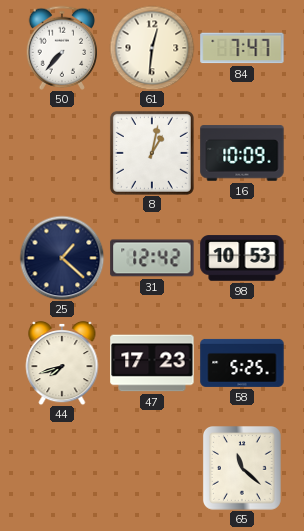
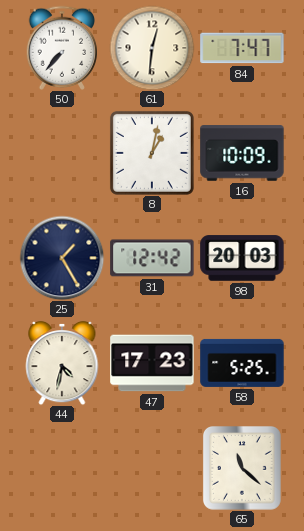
25: 1:22 -> 1:25
98: 10:53 -> 20:03
44: 7:42 -> 4:32
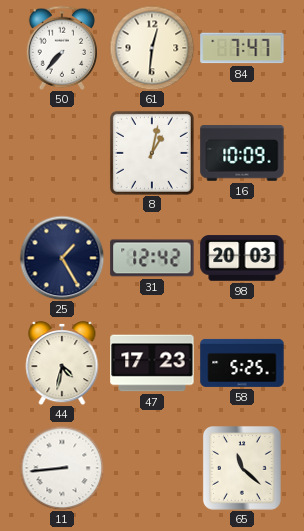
11: none -> 8:44
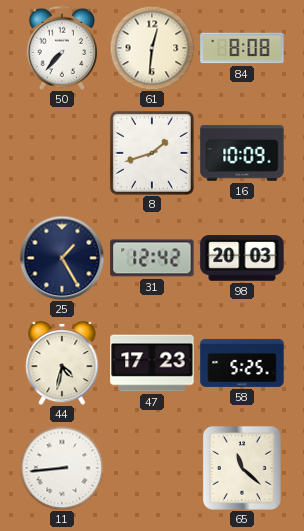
84: 7:47 -> 8:08
8: 1:02 -> 1:42
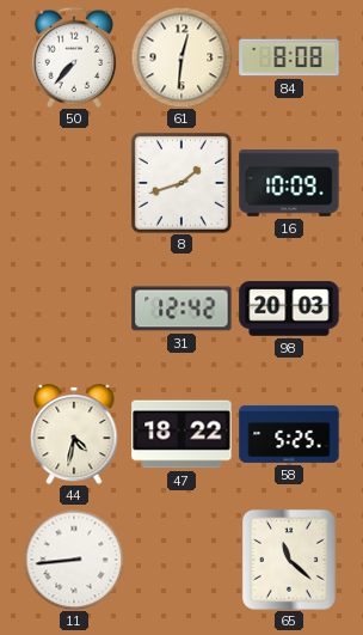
25: 1:25 -> none
47: 17:23 -> 18:22
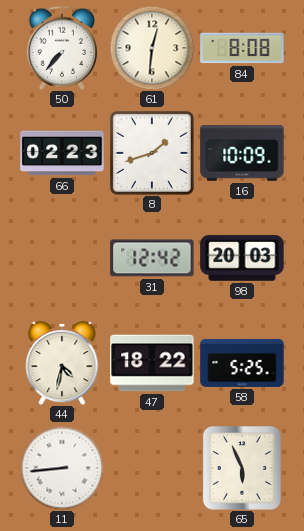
66: none -> 02:23
65: 11:22 -> 5:56
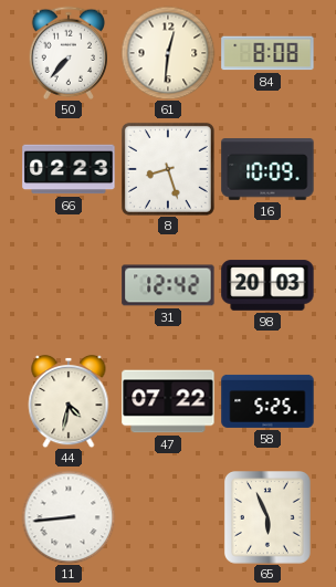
8: 1:42 -> 8:27
47: 18:22 -> 07:22
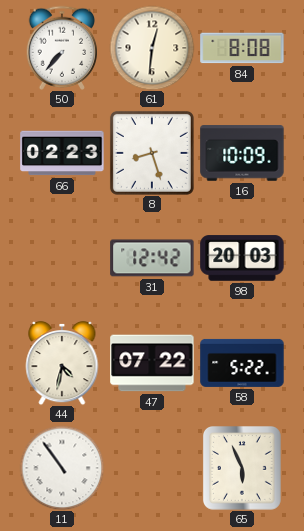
58: 5:25 -> 5:22
11: 8:44 -> 10:54
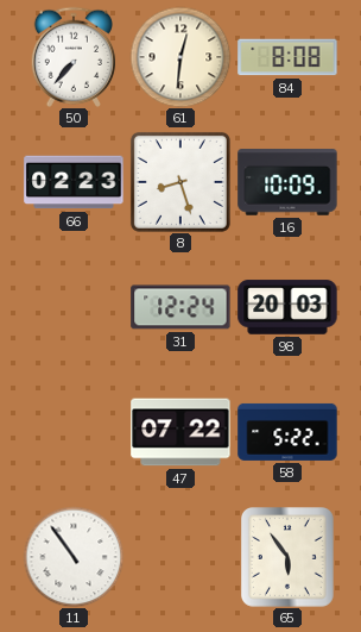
31: 12:42 -> 12:24
44: 4:32 -> none
65: 5:56 -> 5:54
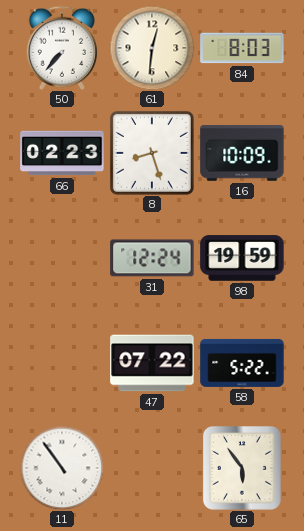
84: 8:08 -> 8:03
98: 20:03 -> 19:59
